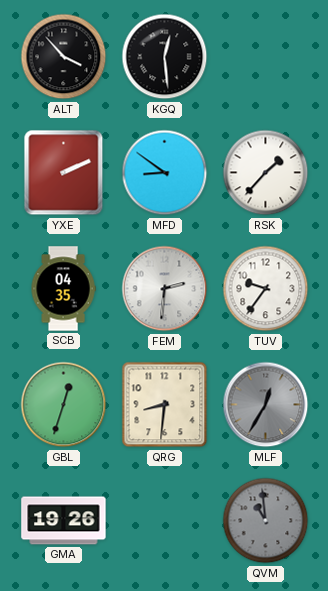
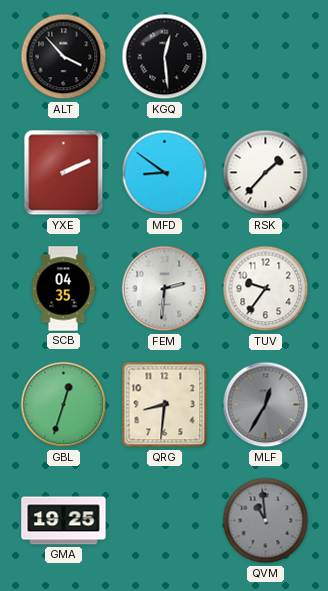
GMA: 19:26 -> 19:25
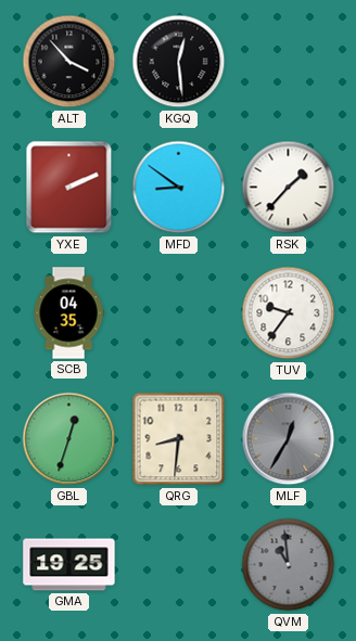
FEM: 2:31 -> none
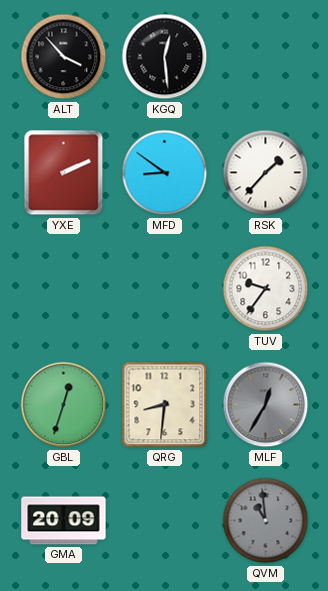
SCB: 04:35 -> none
GMA: 19:25 -> 20:09
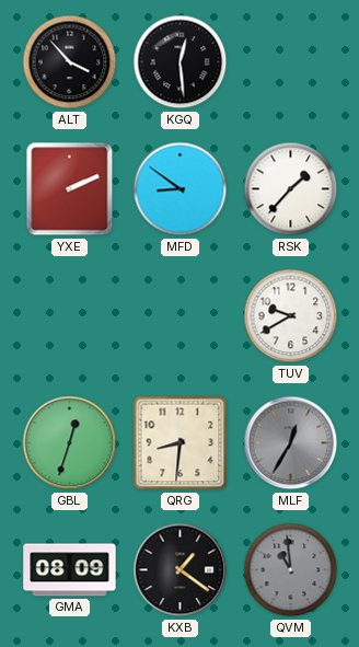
TUV: 9:36 -> 9:40
GMA: 20:09 -> 08:09
KXB: none -> 1:21
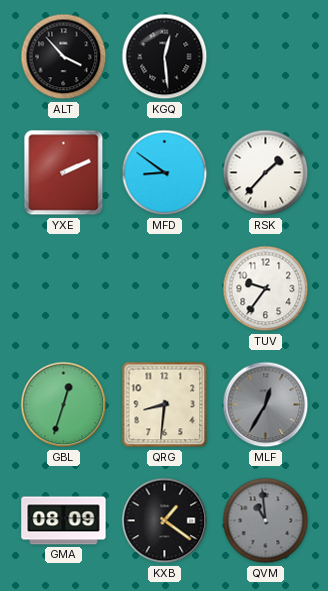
TUV: 9:40 -> 9:36
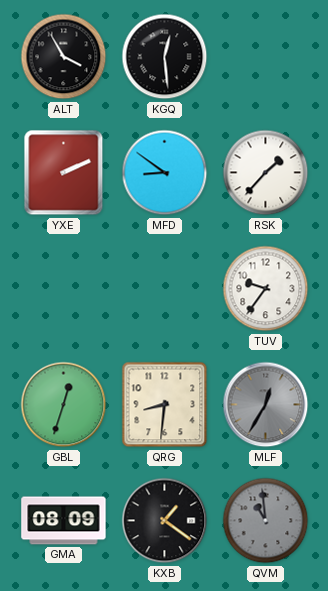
ALT: 3:53 -> 3:55
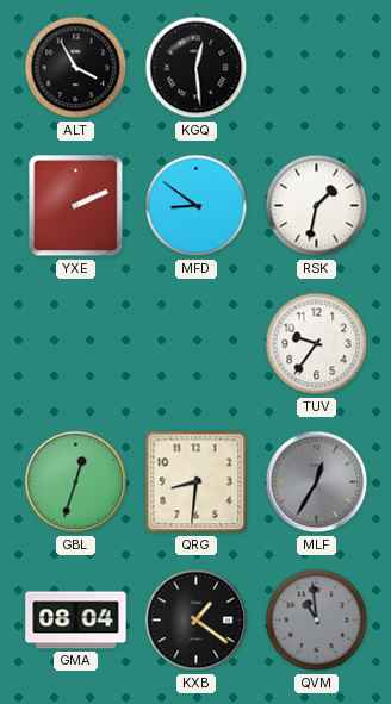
RSK: 1:37 -> 1:32
GMA: 08:09 -> 08:04
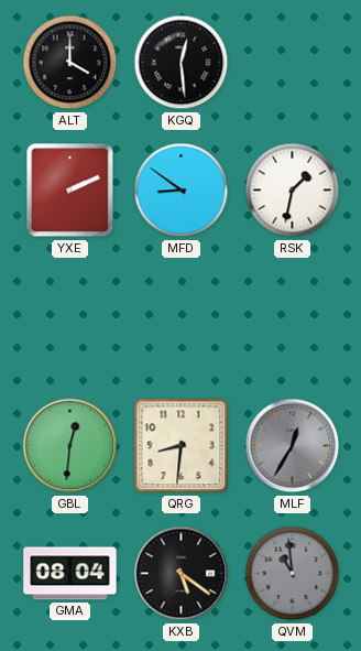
ALT: 3:55 -> 4:00
TUV: 9:36 -> none
GBL: 12:33 -> 12:31
KXB: 1:21 -> 5:21
